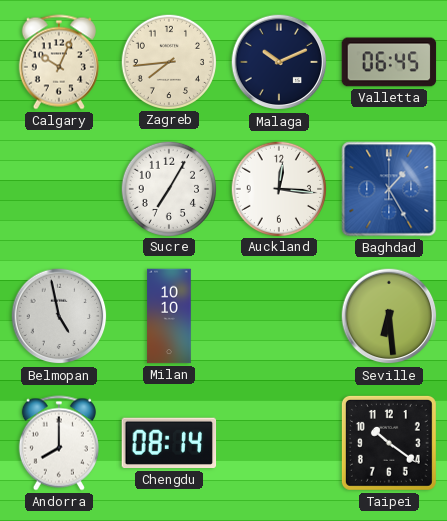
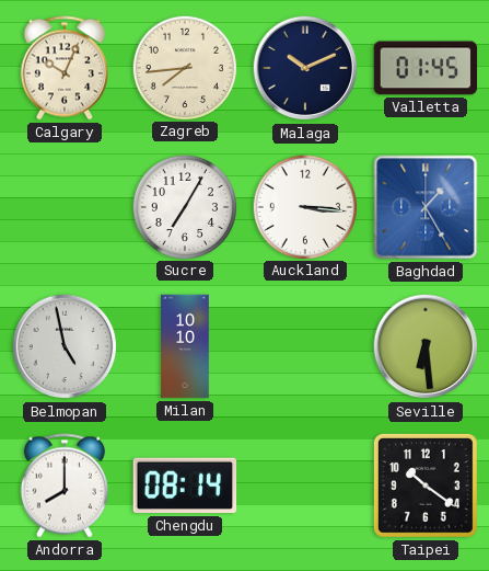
Valletta: 06:45 -> 01:45
Auckland: 12:16 -> 3:16
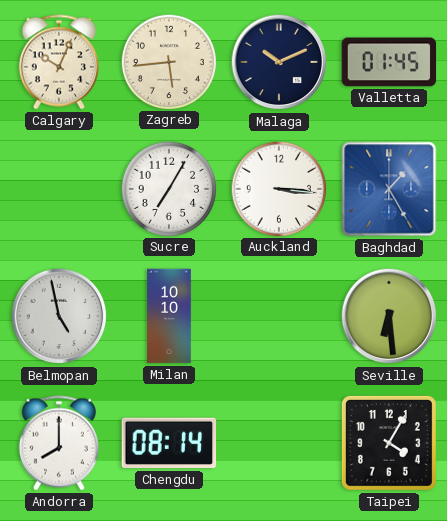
Zagreb: 7:44 -> 5:44
Taipei: 10:21 -> 4:05
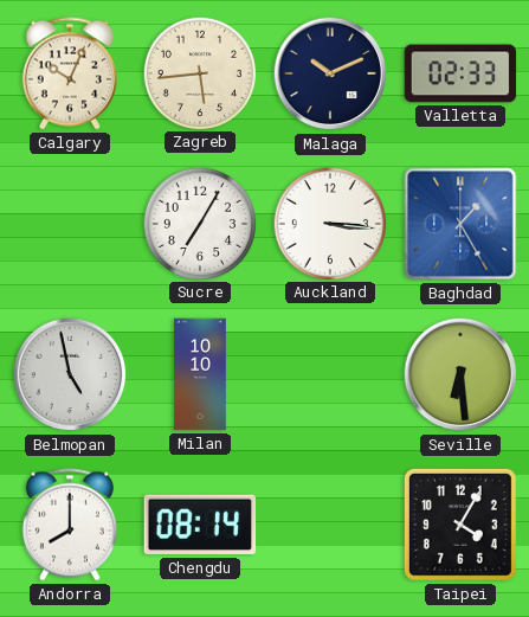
Valletta: 01:45 -> 02:33
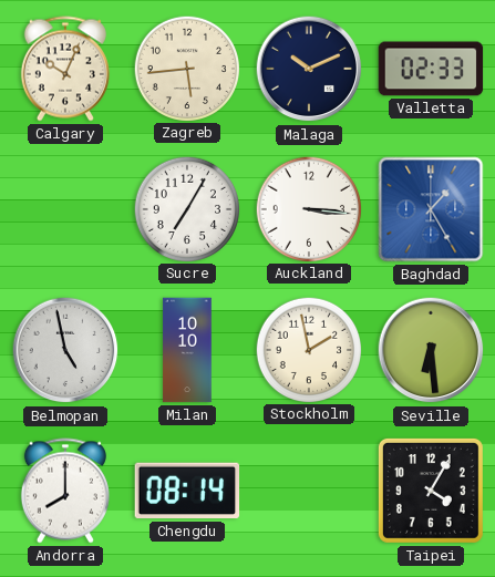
Stockholm: none -> 1:58
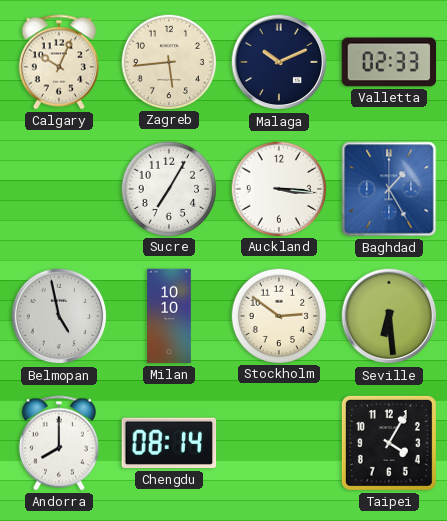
Stockholm: 1:58 -> 2:51
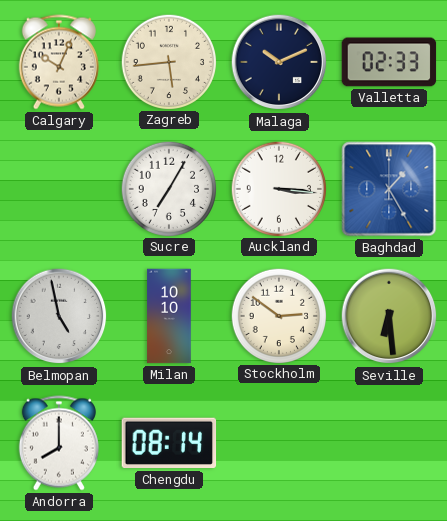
Taipei: 4:05 -> none
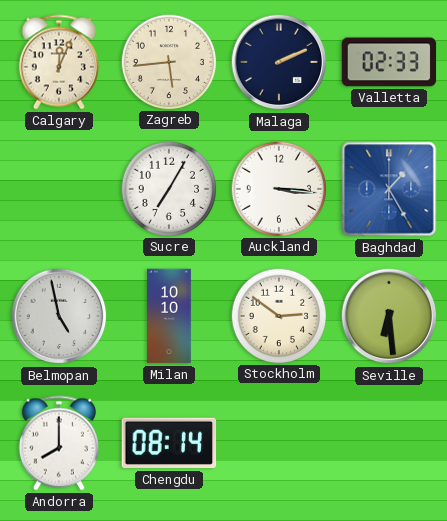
Calgary: 10:04 -> 12:04
Malaga: 10:11 -> 2:11
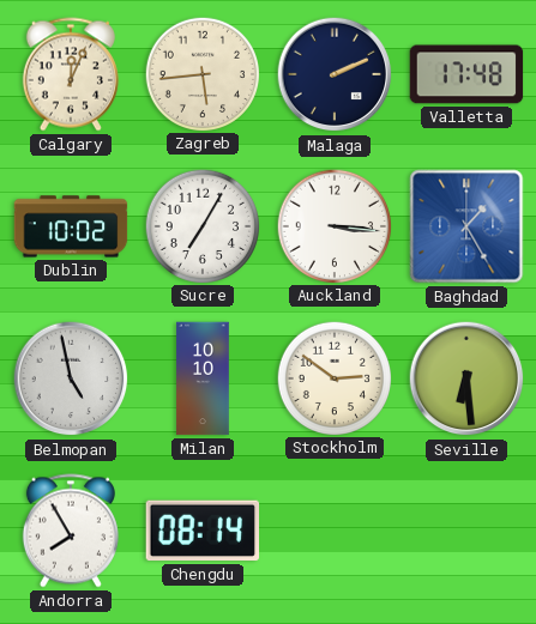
Valletta: 02:33 -> 17:48
Dublin: none -> 10:02
Andorra: 8:00 -> 7:55
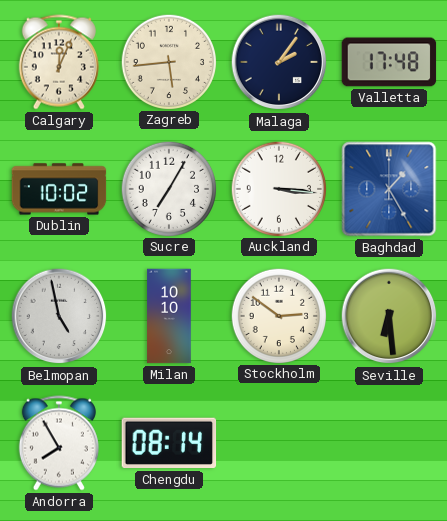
Malaga: 2:11 -> 2:06
